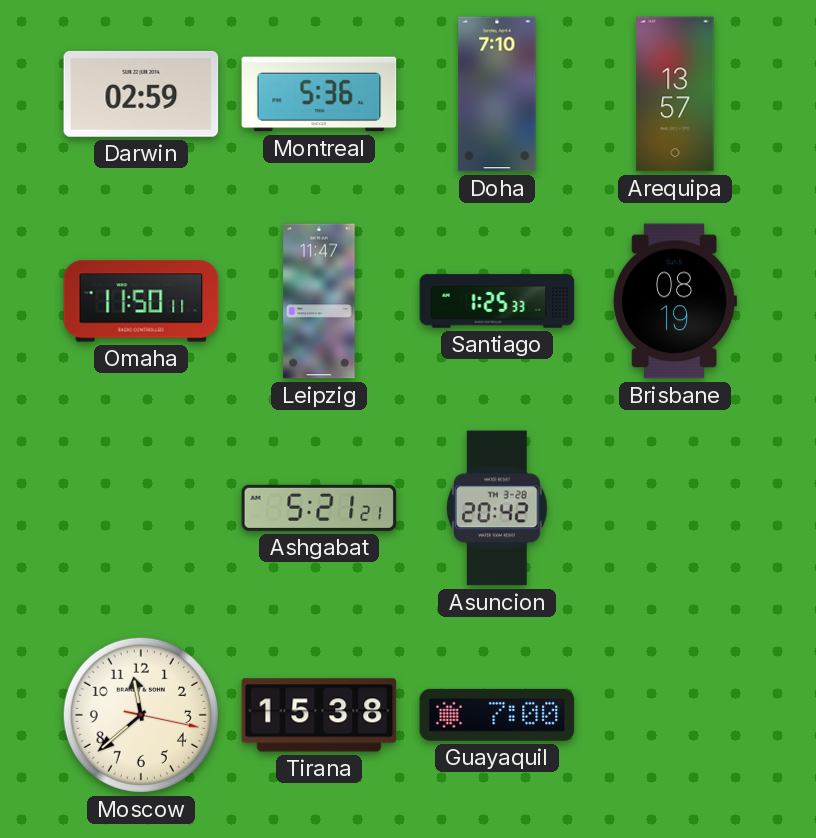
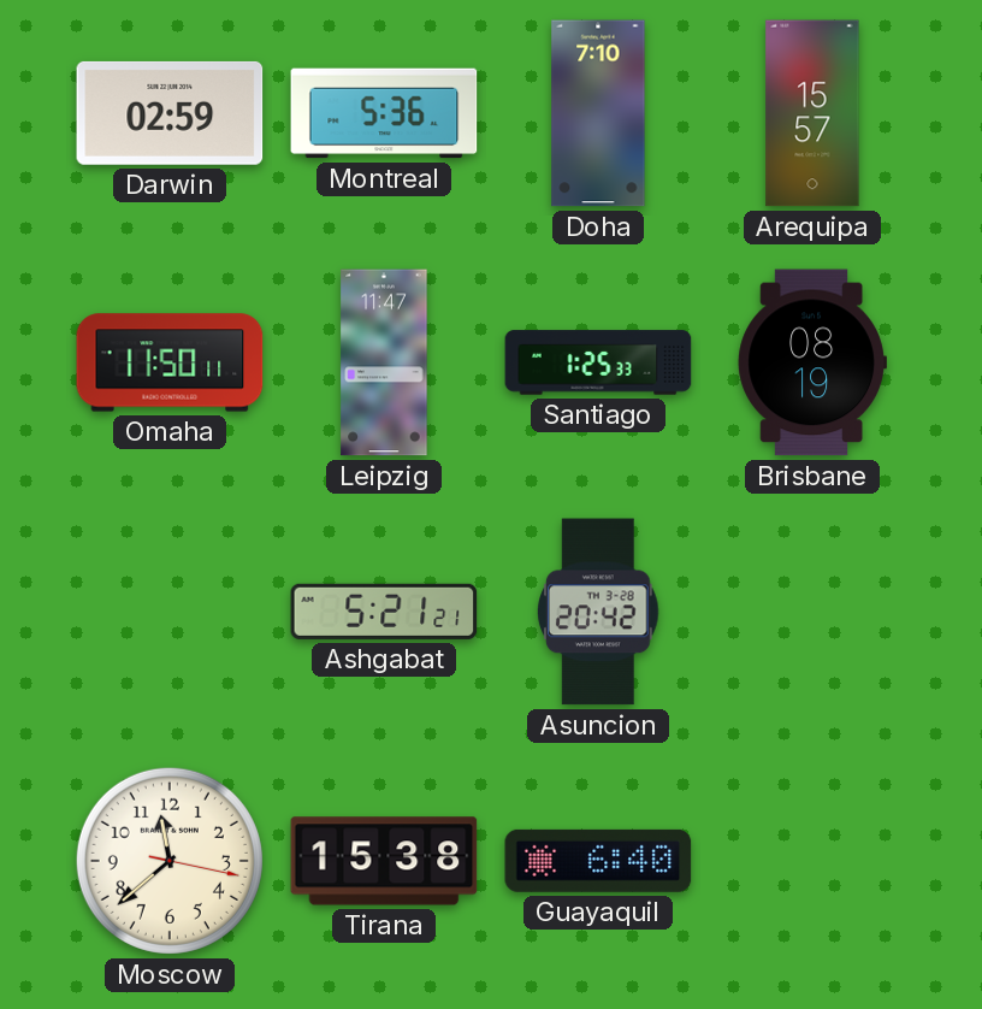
Arequipa: 13:57 -> 15:57
Guayaquil: 7:00 -> 6:40
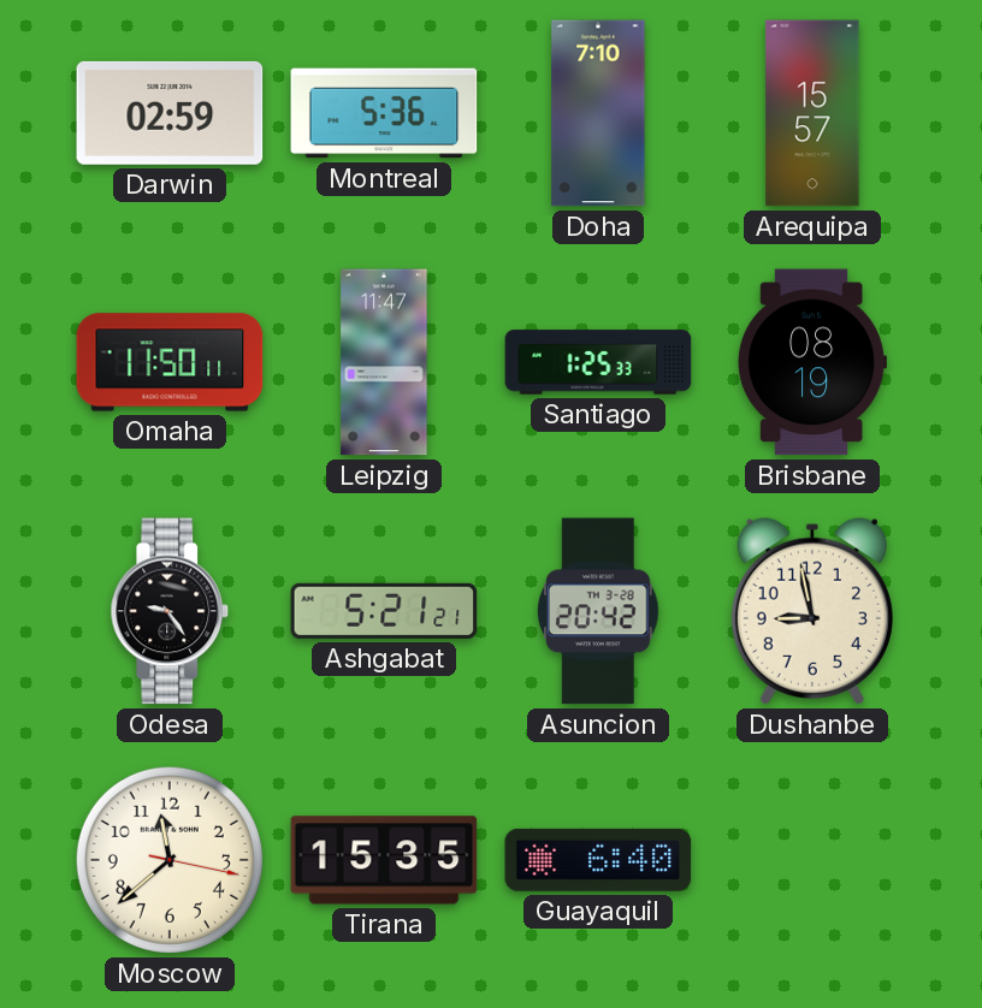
Odesa: none -> 9:24
Dushanbe: none -> 8:58
Tirana: 15:38 -> 15:35
